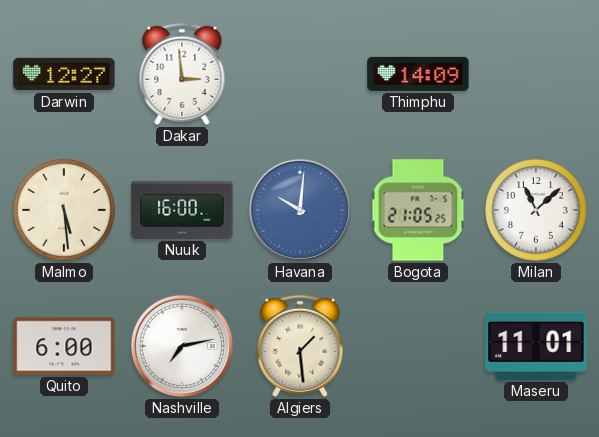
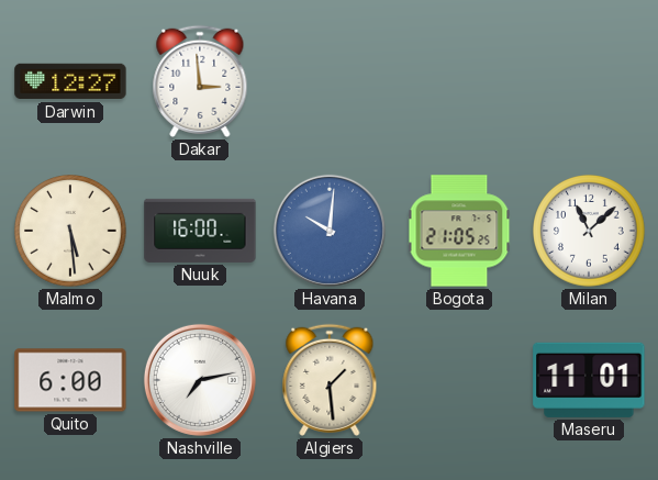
Thimphu: 14:09 -> none
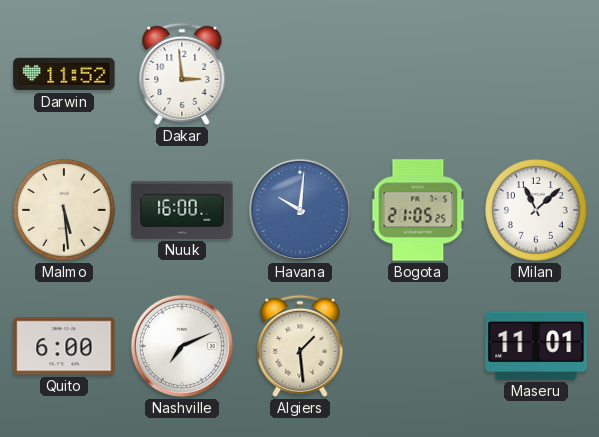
Darwin: 12:27 -> 11:52
Nashville: 7:13 -> 7:11
